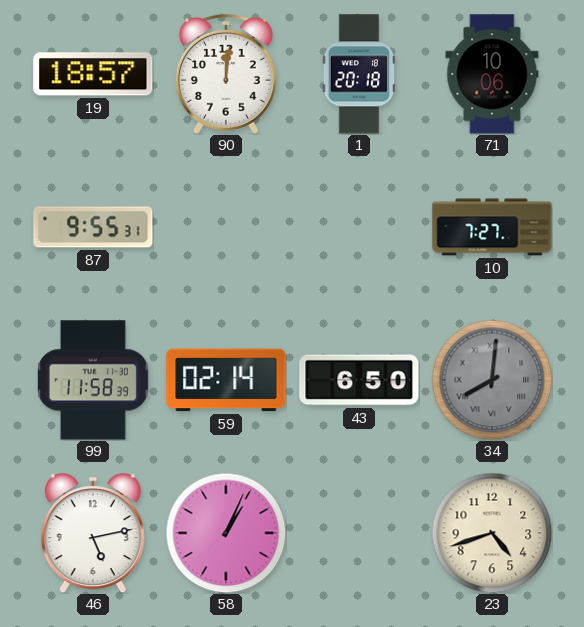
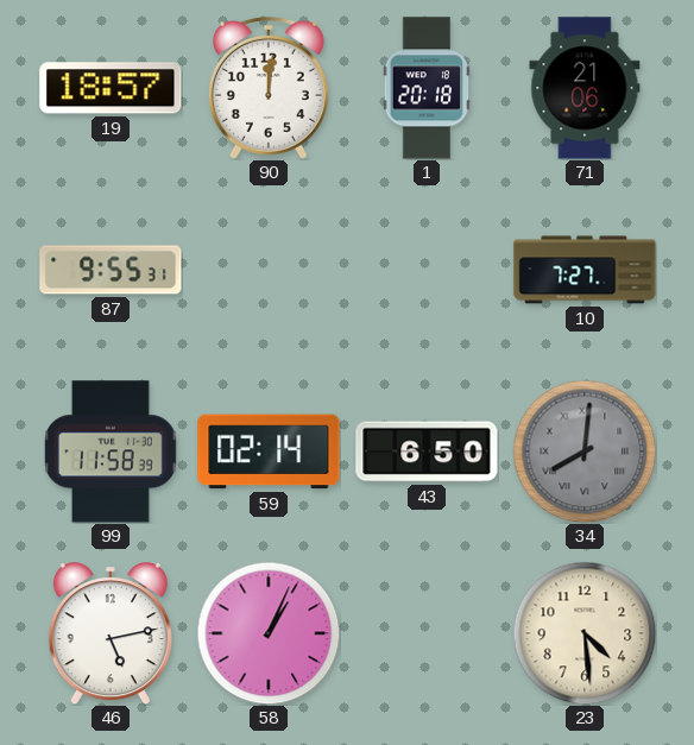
71: 10:06 -> 21:06
23: 4:42 -> 4:29
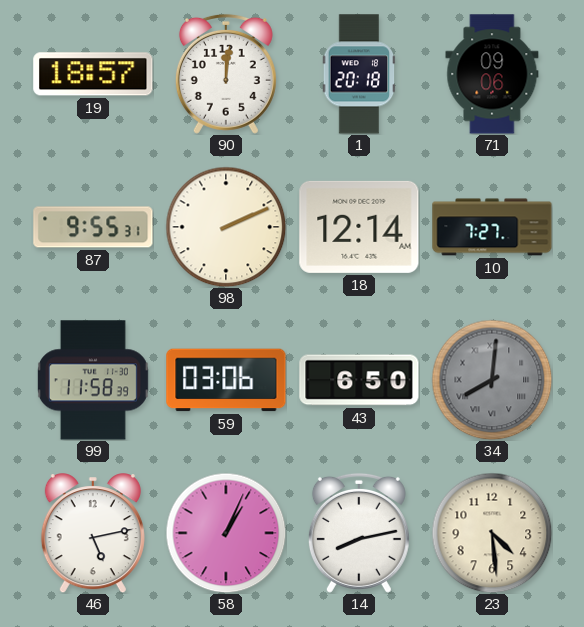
71: 21:06 -> 09:06
98: none -> 2:11
18: none -> 12:14
59: 02:14 -> 03:06
14: none -> 8:13
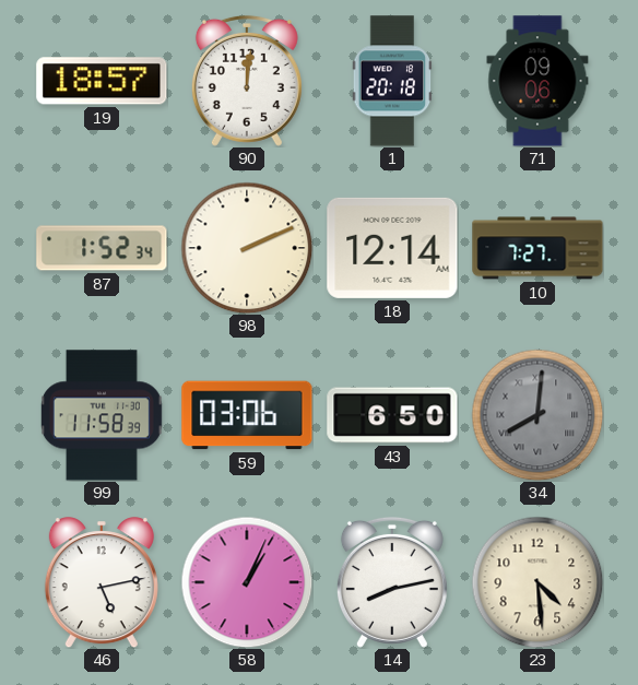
87: 9:55 -> 1:52
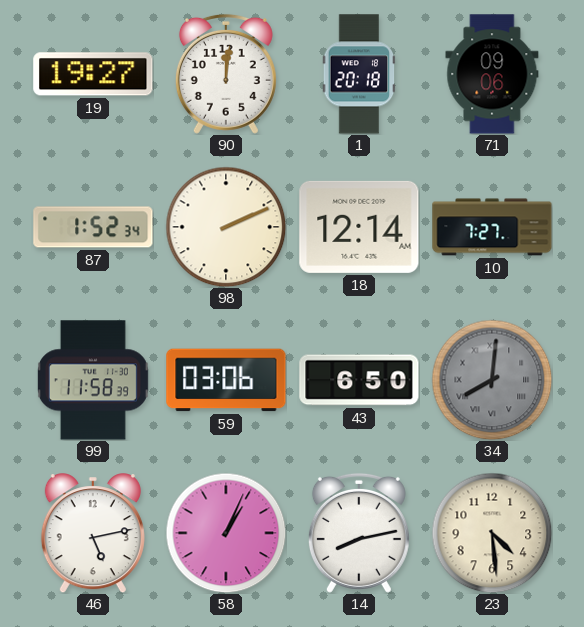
19: 18:57 -> 19:27
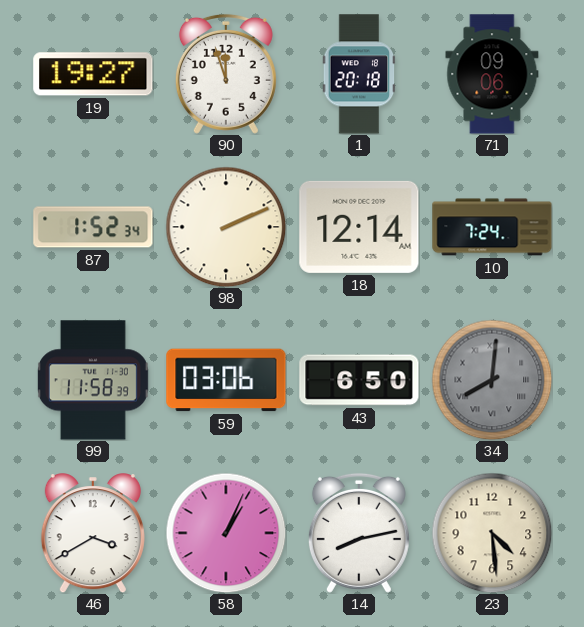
90: 12:01 -> 11:57
10: 7:27 -> 7:24
46: 5:13 -> 3:40
